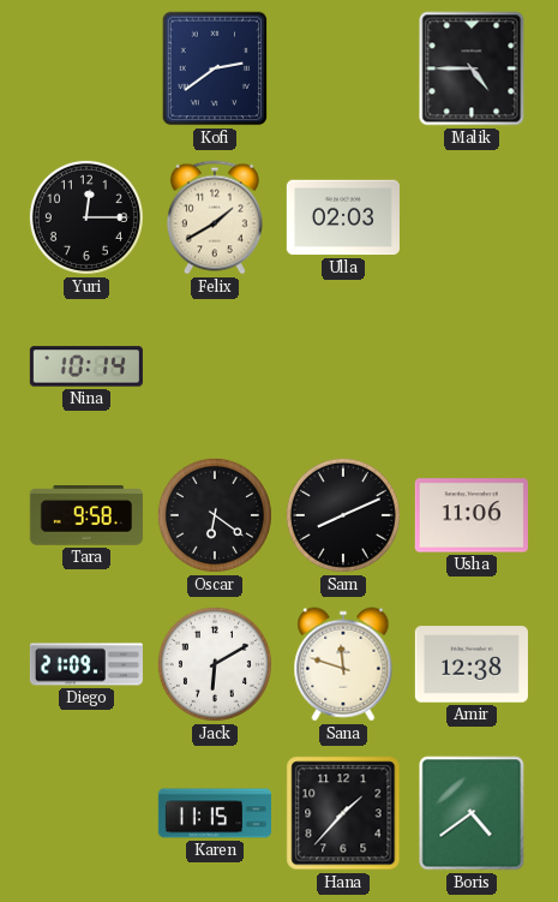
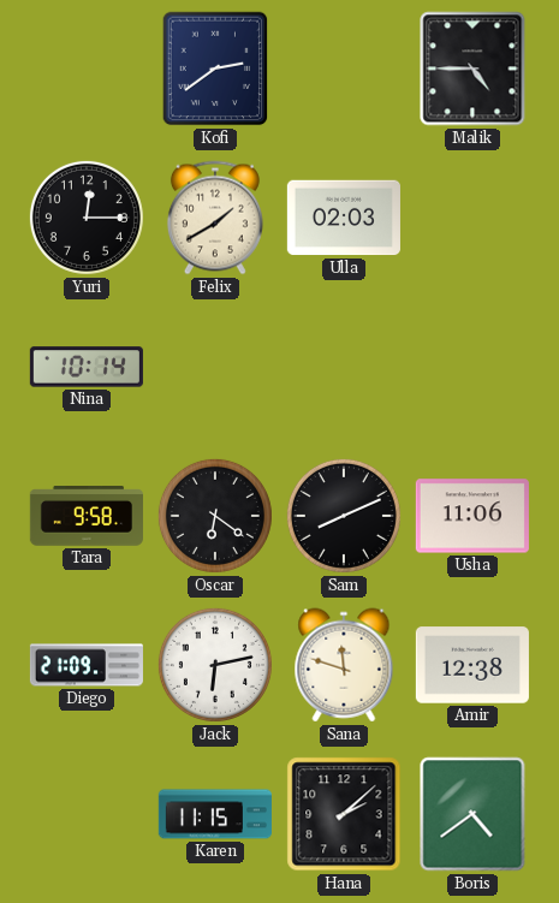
Jack: 6:10 -> 6:13
Hana: 1:37 -> 2:08
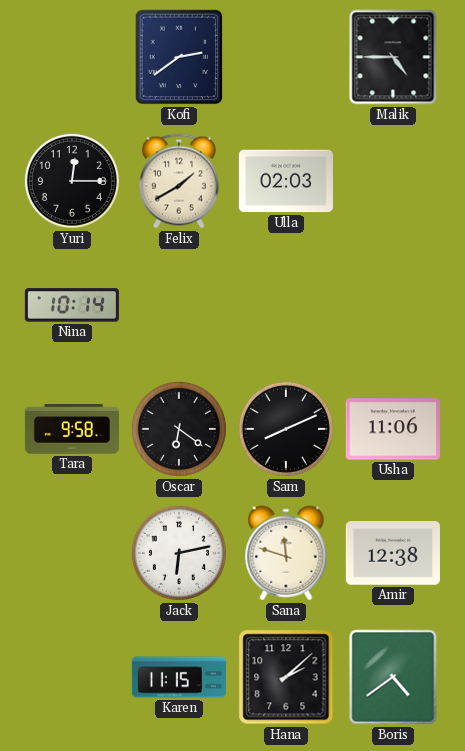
Diego: 21:09 -> none
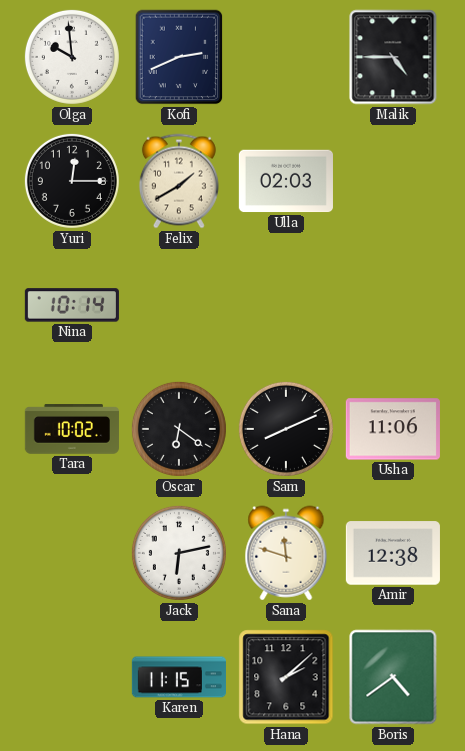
Olga: none -> 9:59
Kofi: 2:39 -> 2:41
Tara: 9:58 -> 10:02
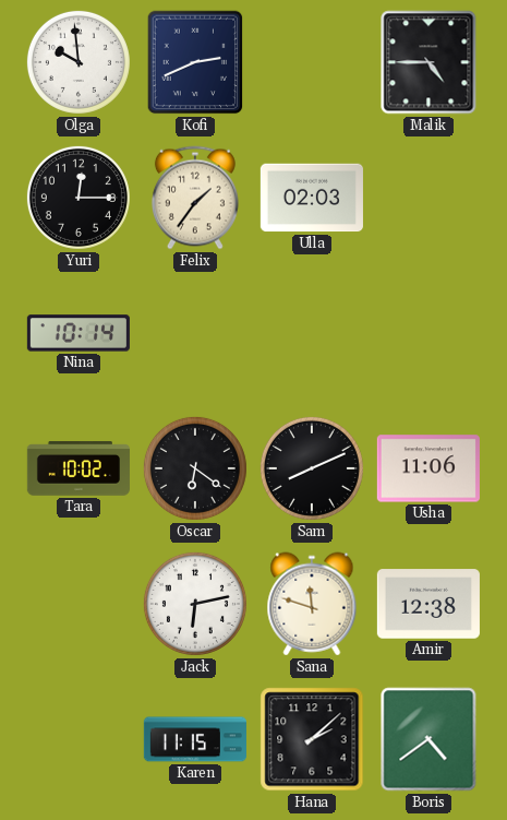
Felix: 1:40 -> 1:36
